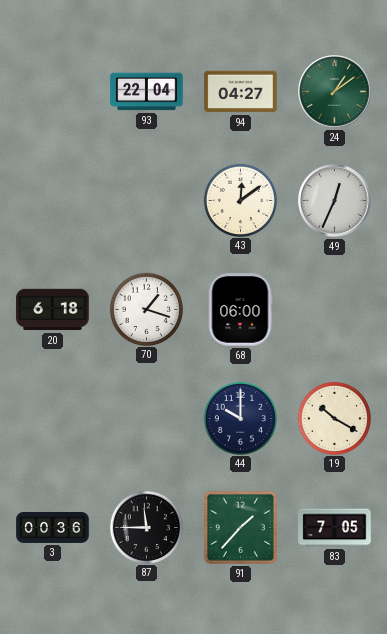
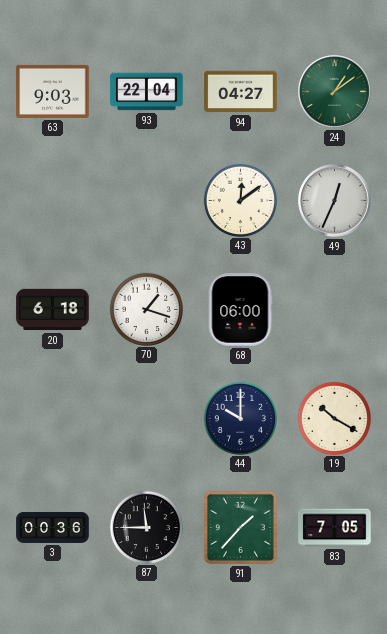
63: none -> 9:03
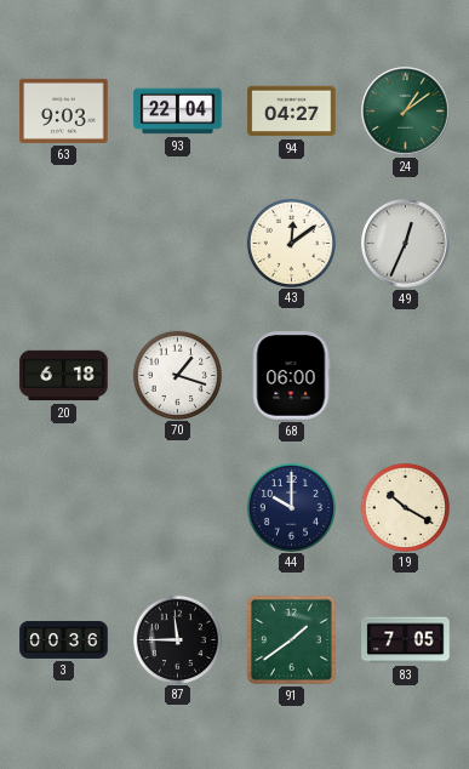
91: 1:37 -> 1:39
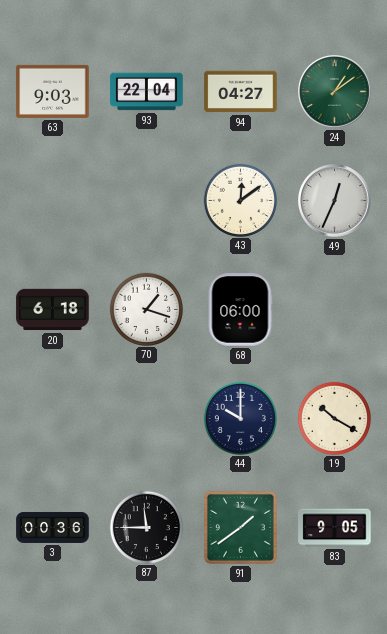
83: 7:05 -> 9:05
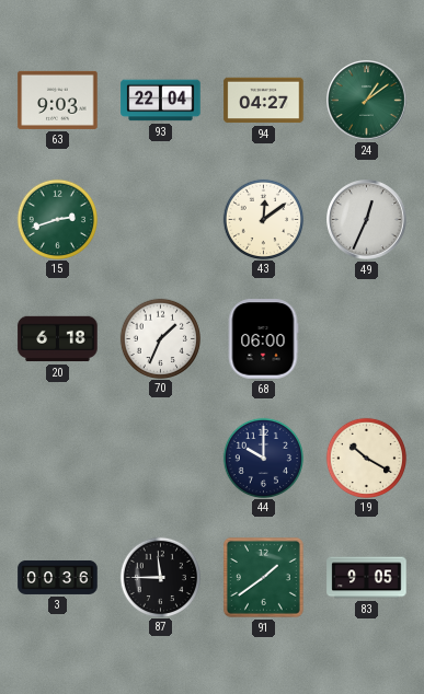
15: none -> 2:42
70: 1:18 -> 1:34
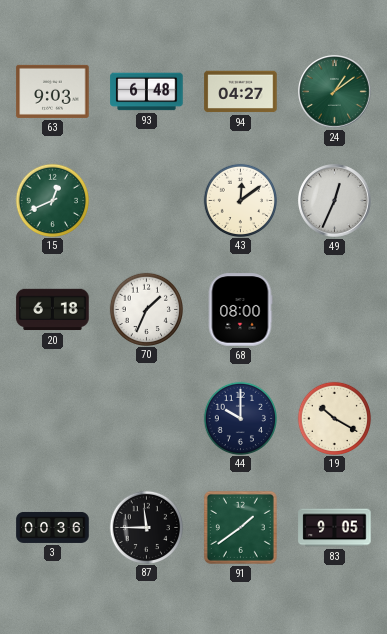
93: 22:04 -> 6:48
15: 2:42 -> 12:41
68: 06:00 -> 08:00
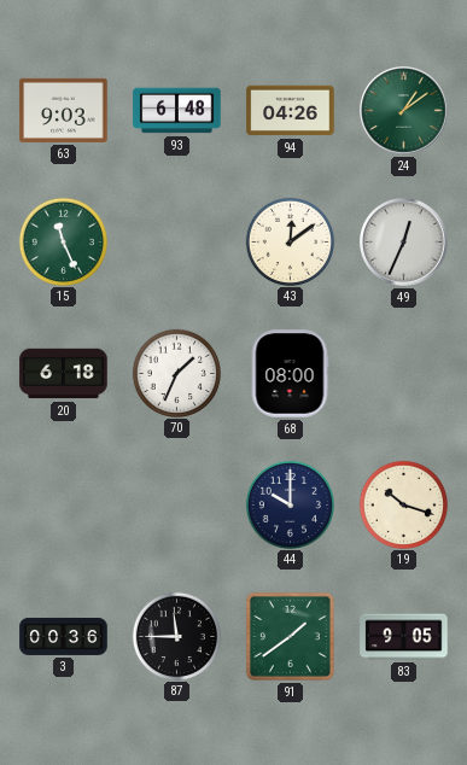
94: 04:27 -> 04:26
15: 12:41 -> 11:26
19: 10:20 -> 10:18
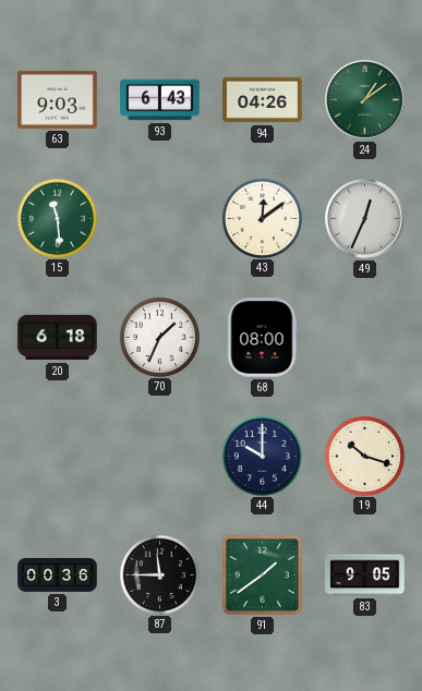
93: 6:48 -> 6:43
15: 11:26 -> 11:29
